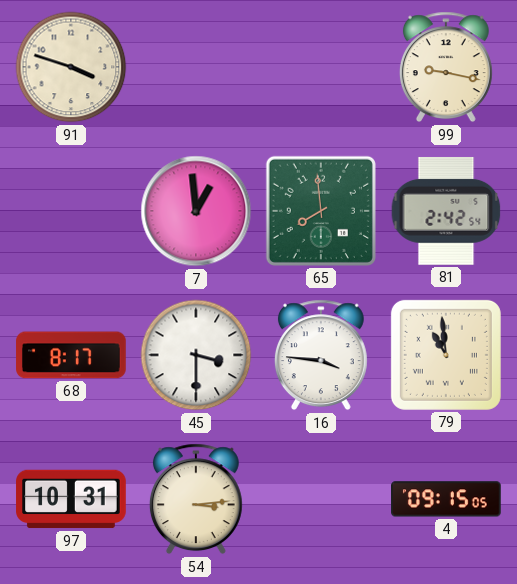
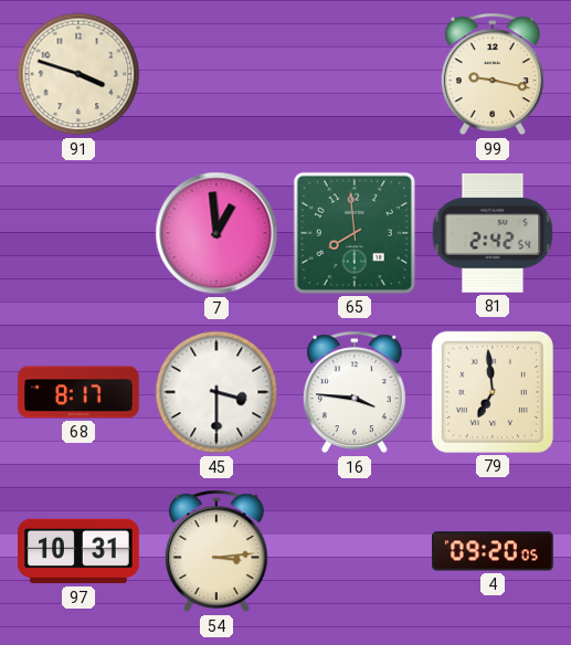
79: 10:59 -> 6:59
4: 09:15 -> 09:20
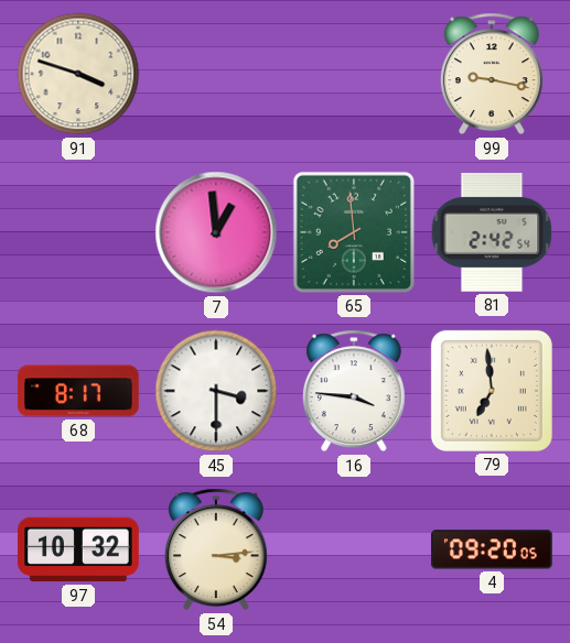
97: 10:31 -> 10:32
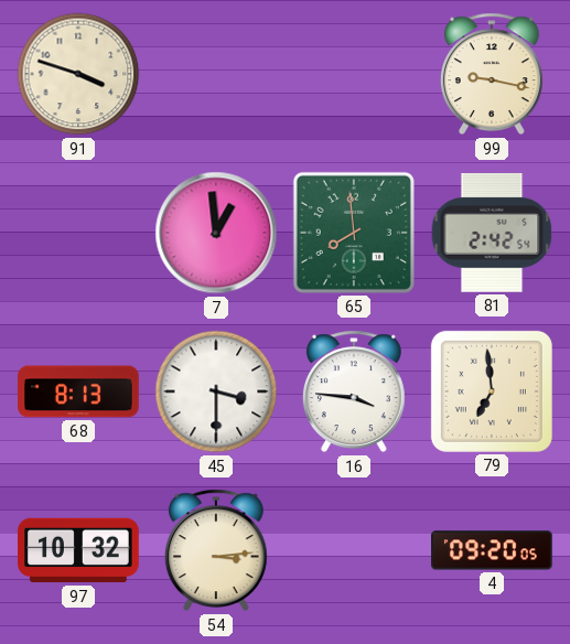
68: 8:17 -> 8:13
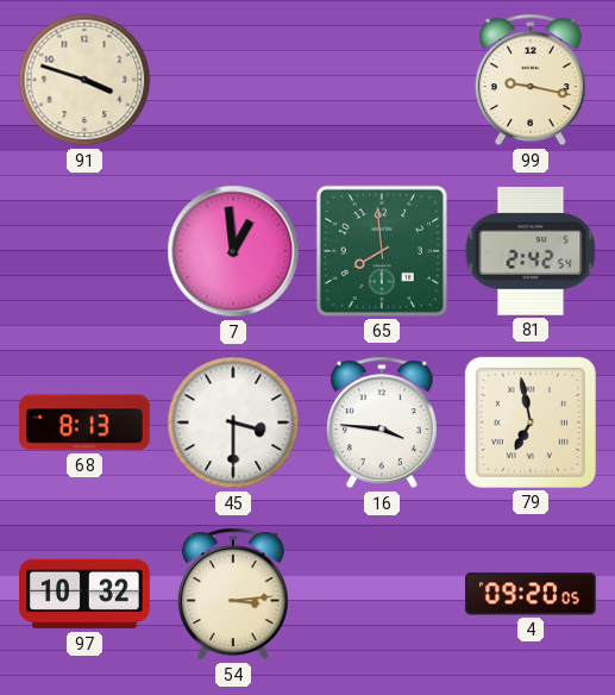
79: 6:59 -> 6:58
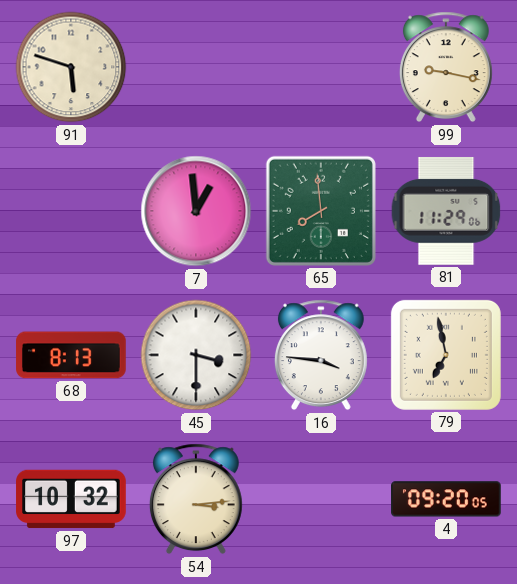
91: 3:48 -> 5:48
81: 2:42 -> 11:29
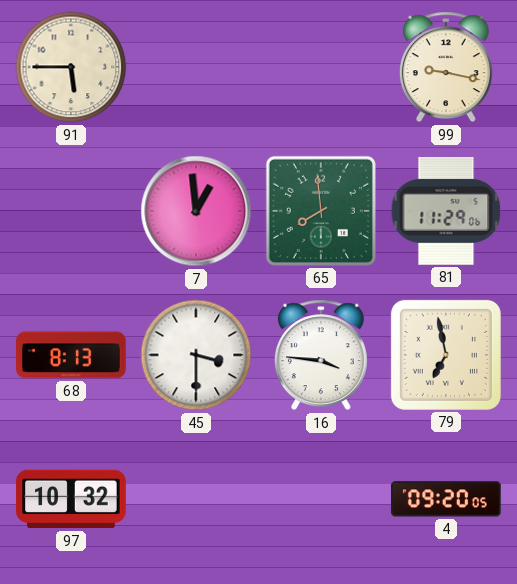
91: 5:48 -> 5:45
54: 3:14 -> none
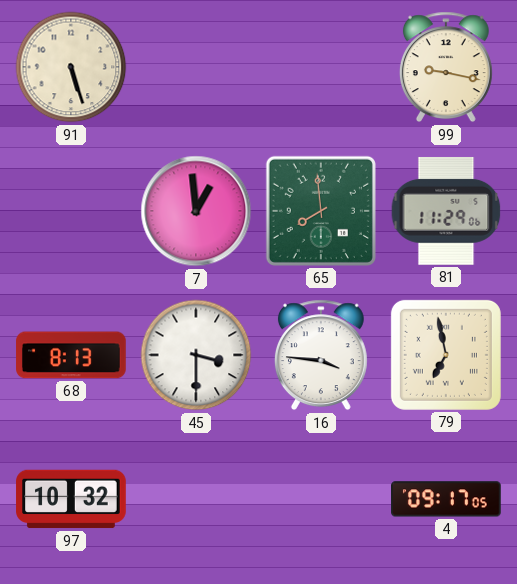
91: 5:45 -> 5:27
4: 09:20 -> 09:17
